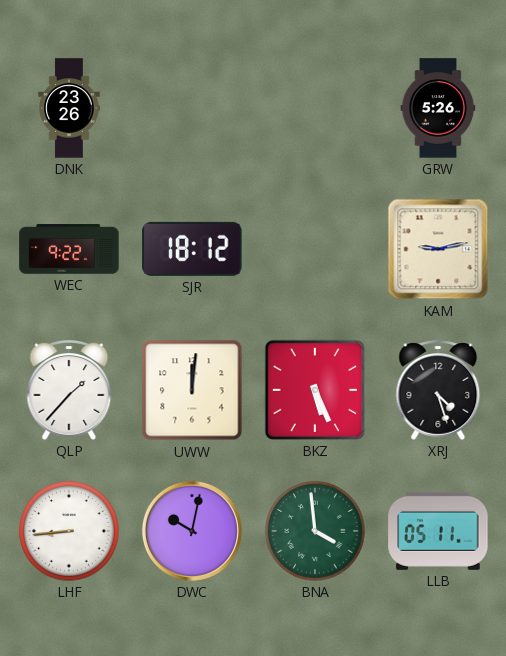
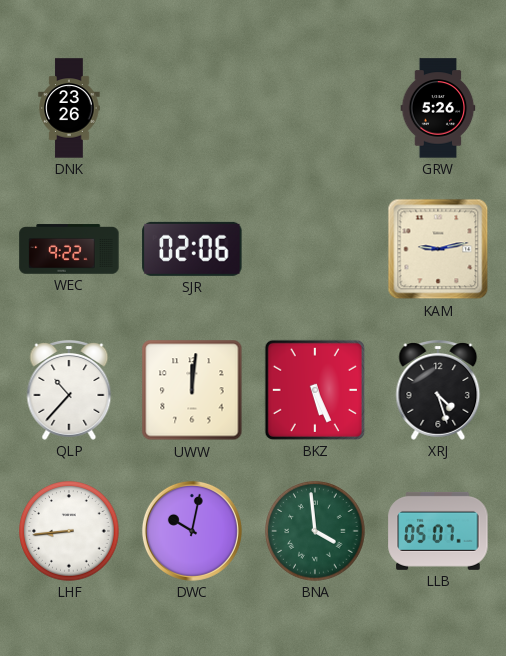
SJR: 18:12 -> 02:06
QLP: 1:37 -> 10:37
LLB: 05:11 -> 05:07
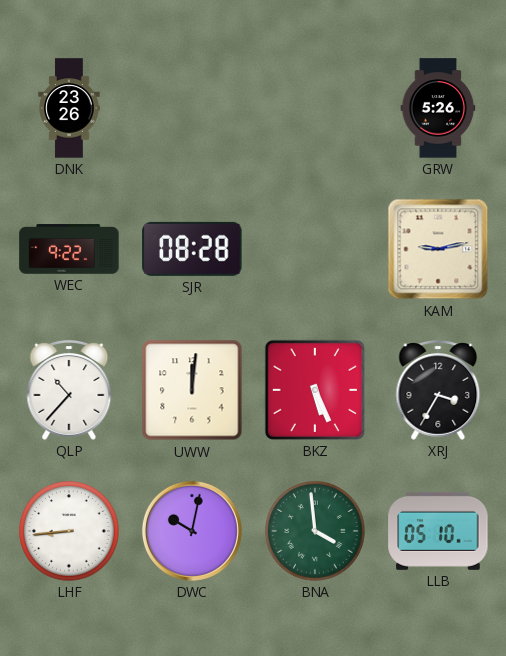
SJR: 02:06 -> 08:28
XRJ: 4:27 -> 3:35
LLB: 05:07 -> 05:10
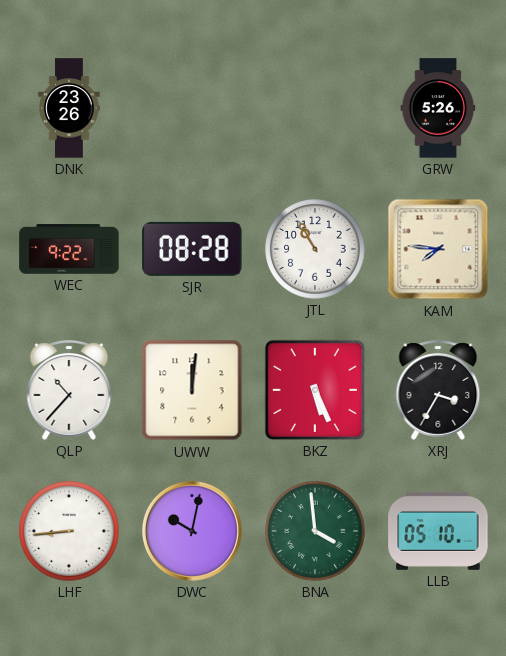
JTL: none -> 10:55
KAM: 9:13 -> 7:46
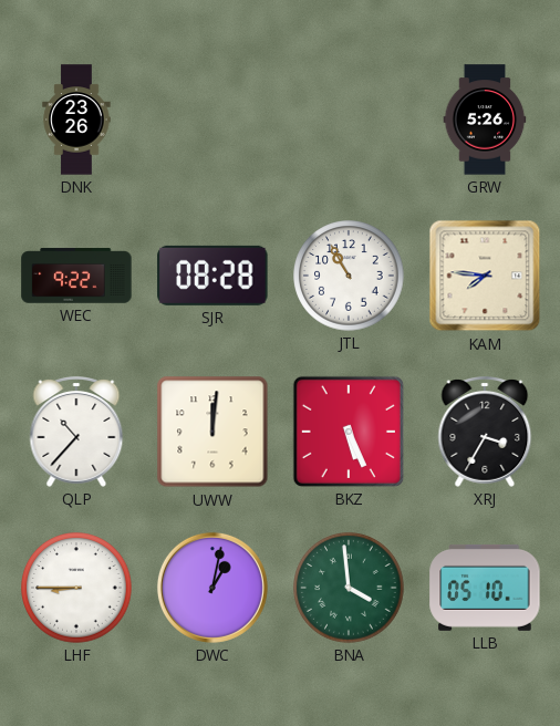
LHF: 8:44 -> 8:45
DWC: 10:02 -> 1:02
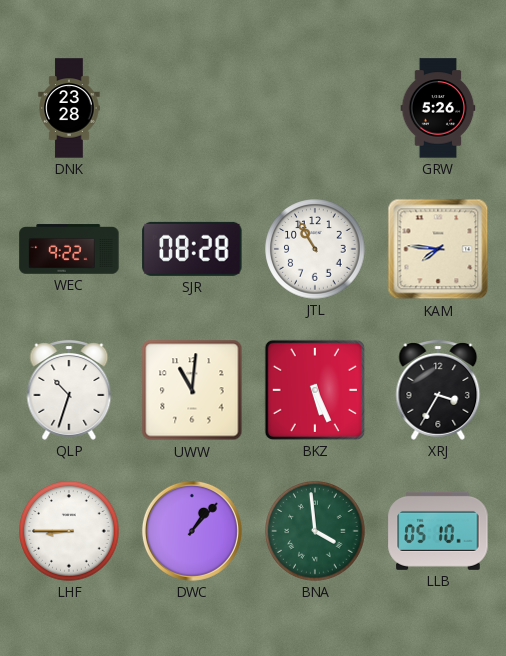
DNK: 23:26 -> 23:28
QLP: 10:37 -> 10:33
UWW: 12:01 -> 11:01
DWC: 1:02 -> 1:07
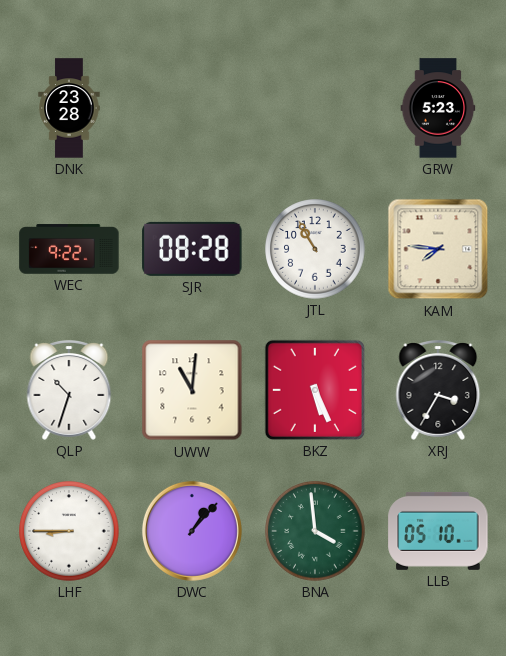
GRW: 5:26 -> 5:23
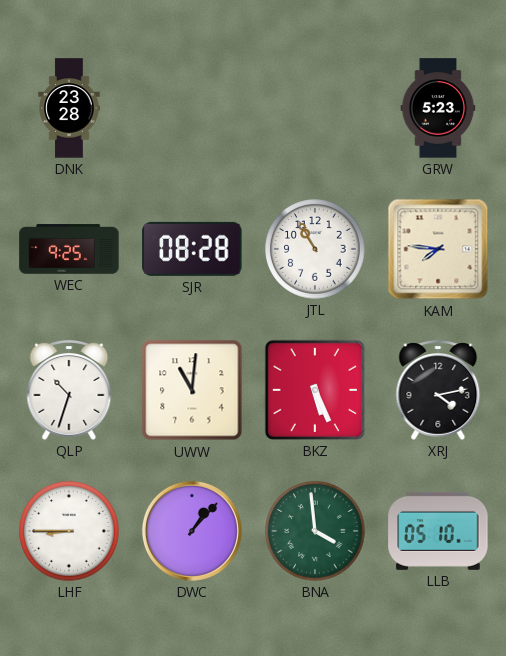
WEC: 9:22 -> 9:25
XRJ: 3:35 -> 4:13
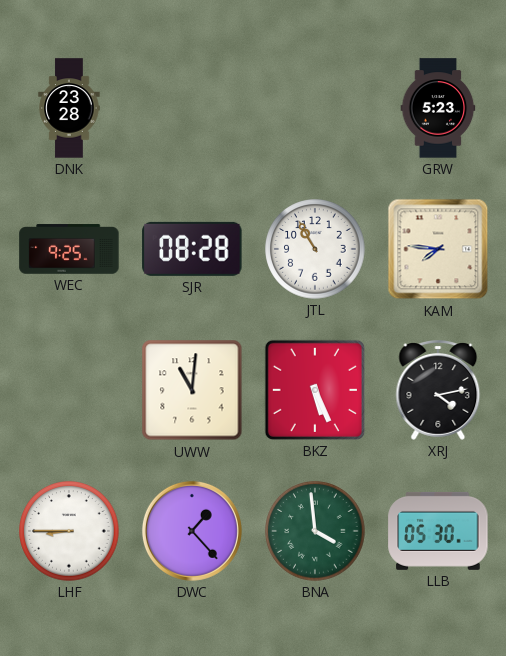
QLP: 10:33 -> none
DWC: 1:07 -> 1:23
LLB: 05:10 -> 05:30
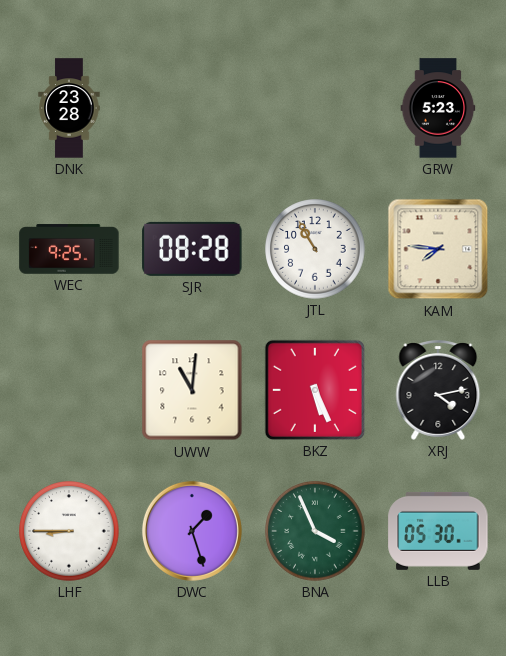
DWC: 1:23 -> 1:27
BNA: 3:59 -> 3:56
